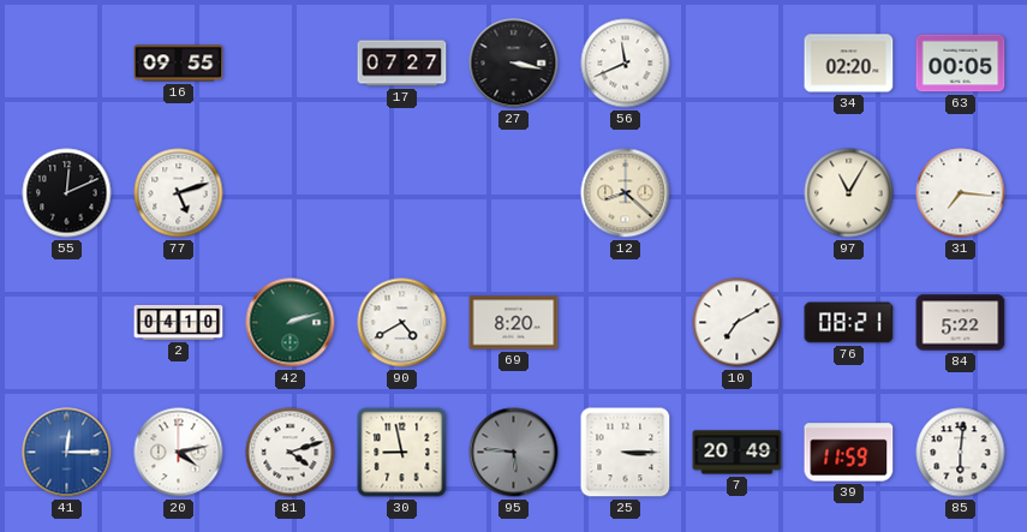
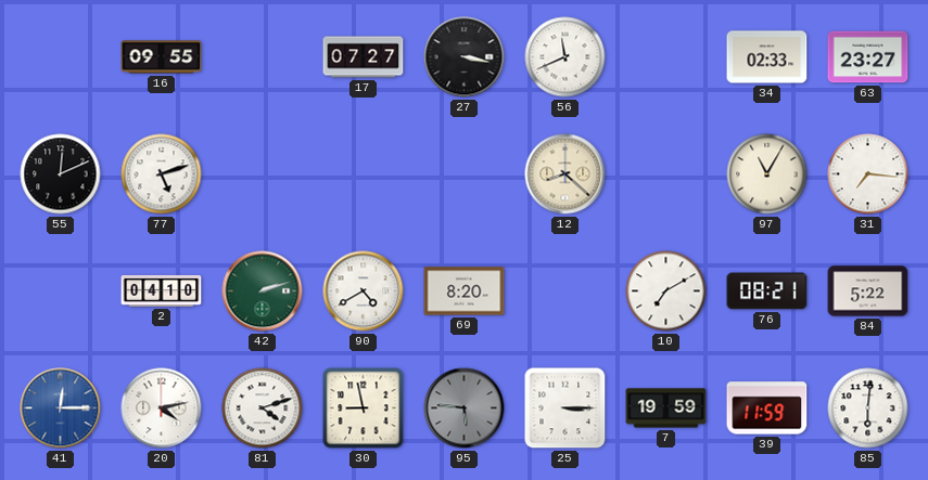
34: 02:20 -> 02:33
63: 00:05 -> 23:27
7: 20:49 -> 19:59
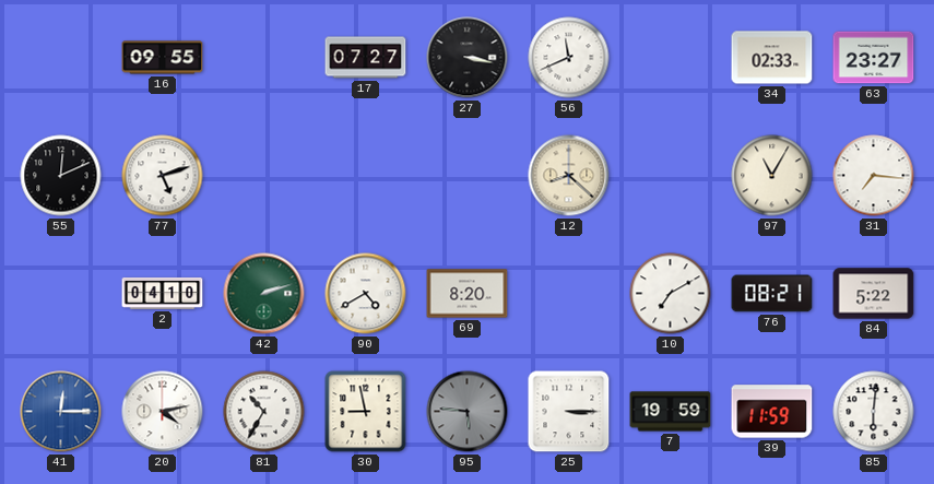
81: 4:12 -> 10:35
